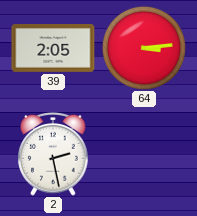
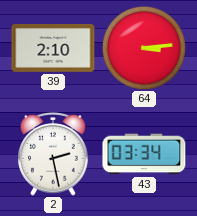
39: 2:05 -> 2:10
43: none -> 03:34
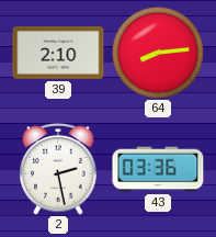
64: 3:14 -> 8:14
43: 03:34 -> 03:36
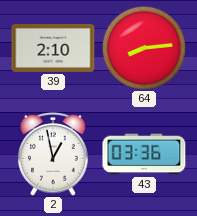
2: 2:28 -> 12:58
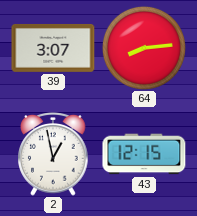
39: 2:10 -> 3:07
43: 03:36 -> 12:15
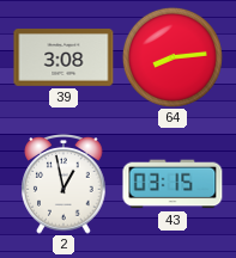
39: 3:07 -> 3:08
43: 12:15 -> 03:15
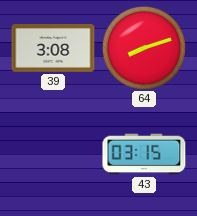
64: 8:14 -> 8:12
2: 12:58 -> none
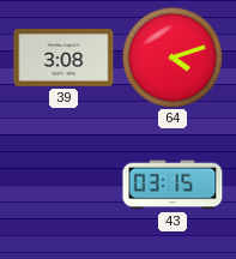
64: 8:12 -> 4:12
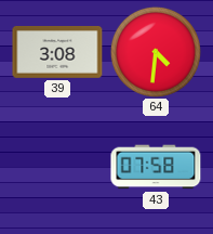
64: 4:12 -> 4:31
43: 03:15 -> 07:58
